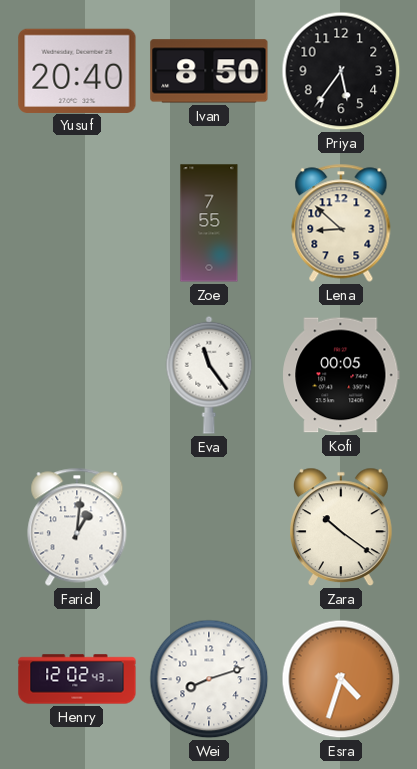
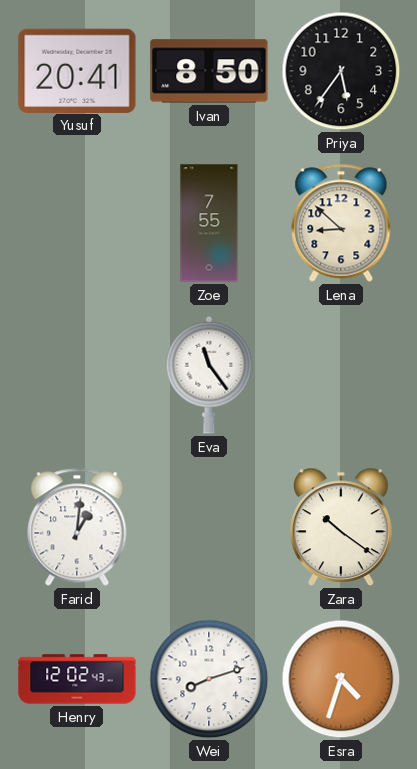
Yusuf: 20:40 -> 20:41
Kofi: 00:05 -> none
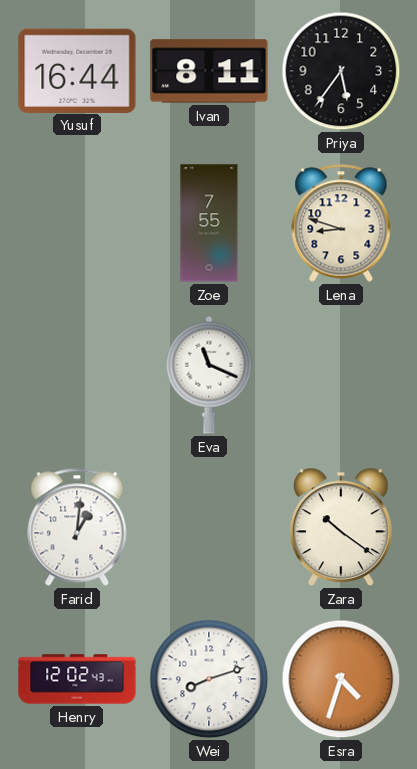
Yusuf: 20:41 -> 16:44
Ivan: 8:50 -> 8:11
Lena: 8:52 -> 8:48
Eva: 11:24 -> 11:19
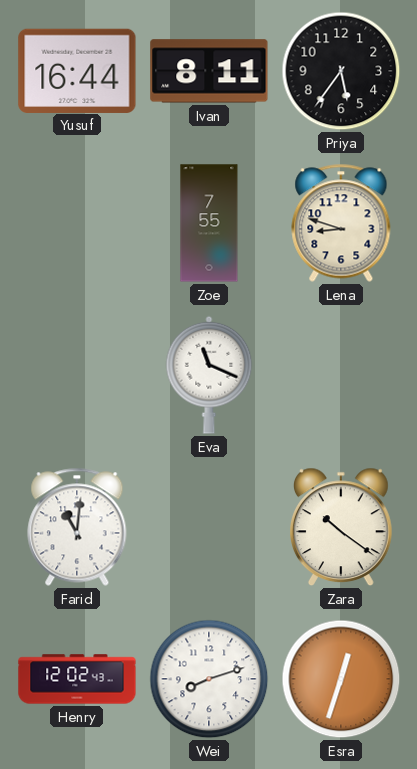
Farid: 1:01 -> 11:01
Esra: 4:33 -> 12:33
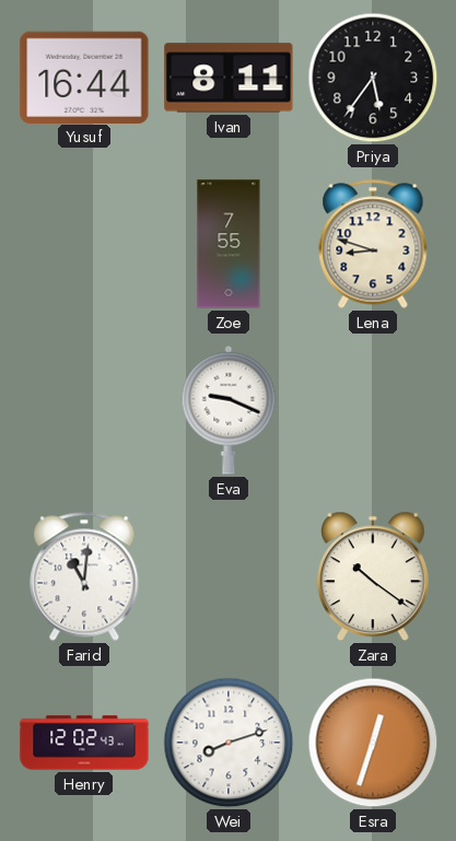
Eva: 11:19 -> 9:19
